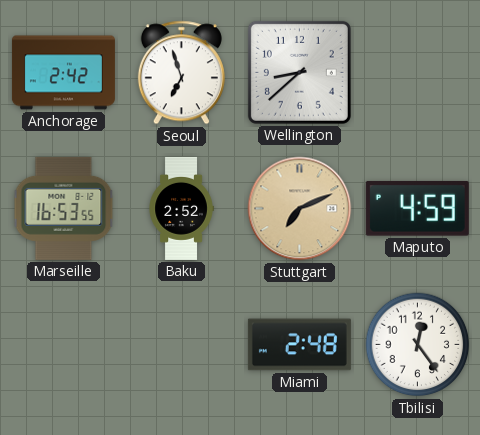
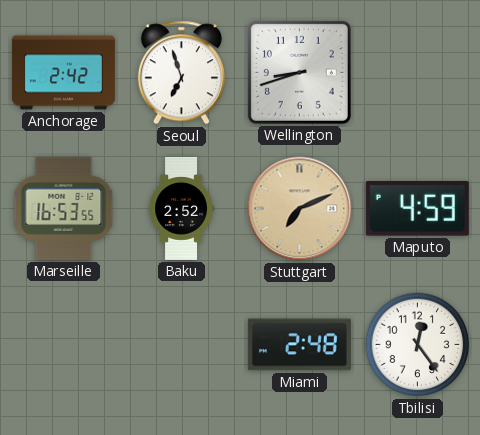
Wellington: 8:38 -> 8:42
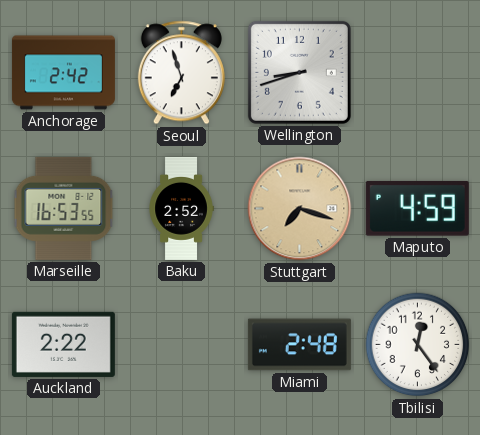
Stuttgart: 7:11 -> 7:18
Auckland: none -> 2:22
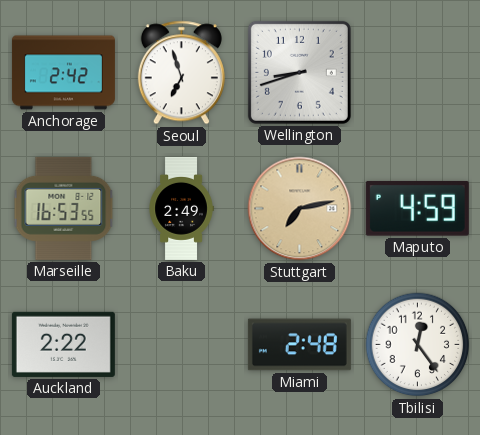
Baku: 2:52 -> 2:49
Stuttgart: 7:18 -> 7:13
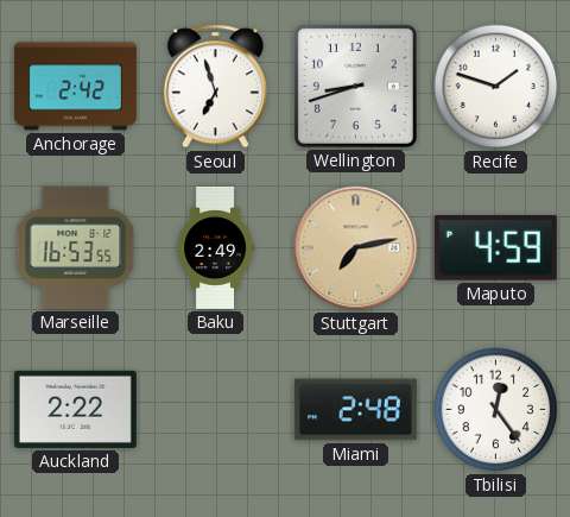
Recife: none -> 1:48
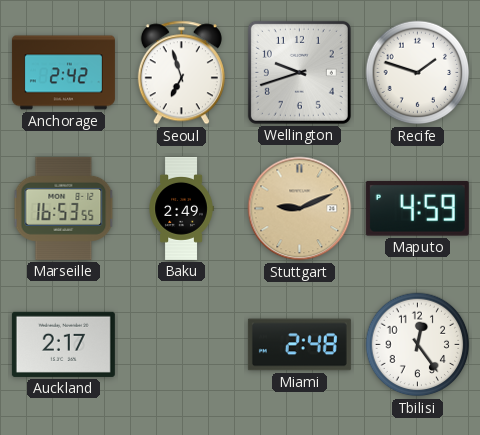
Wellington: 8:42 -> 9:42
Stuttgart: 7:13 -> 9:11
Auckland: 2:22 -> 2:17
